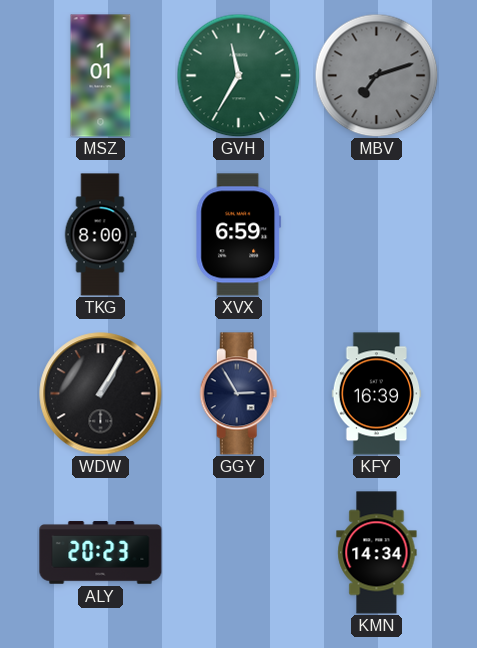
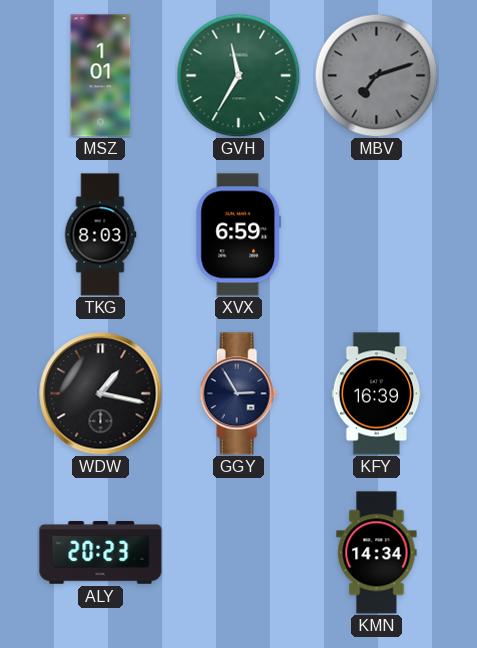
TKG: 8:00 -> 8:03
WDW: 1:05 -> 1:17
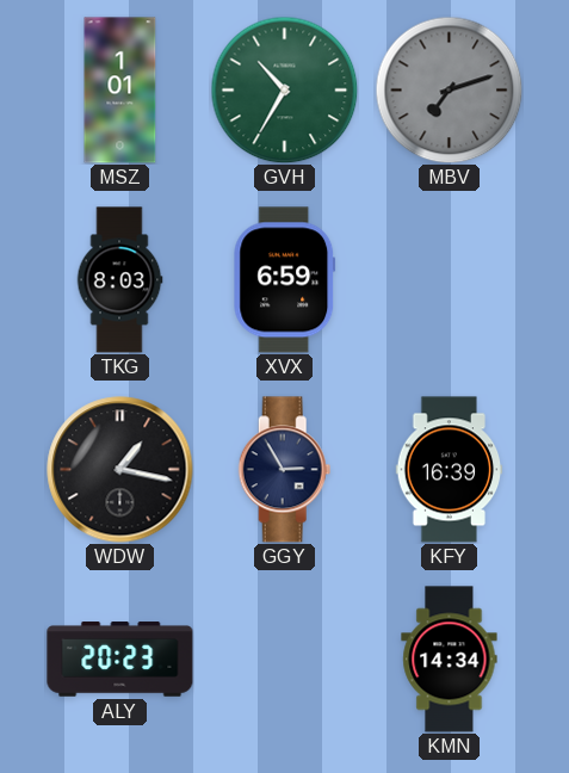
GVH: 11:35 -> 10:35
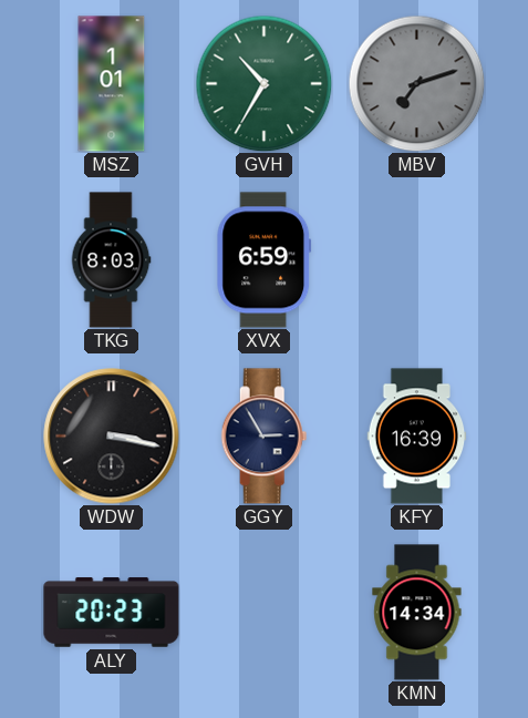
WDW: 1:17 -> 3:17
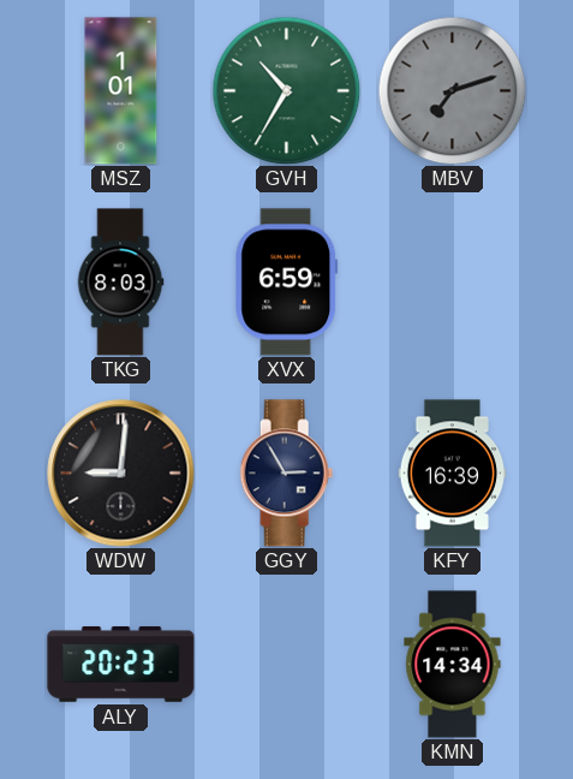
WDW: 3:17 -> 9:01
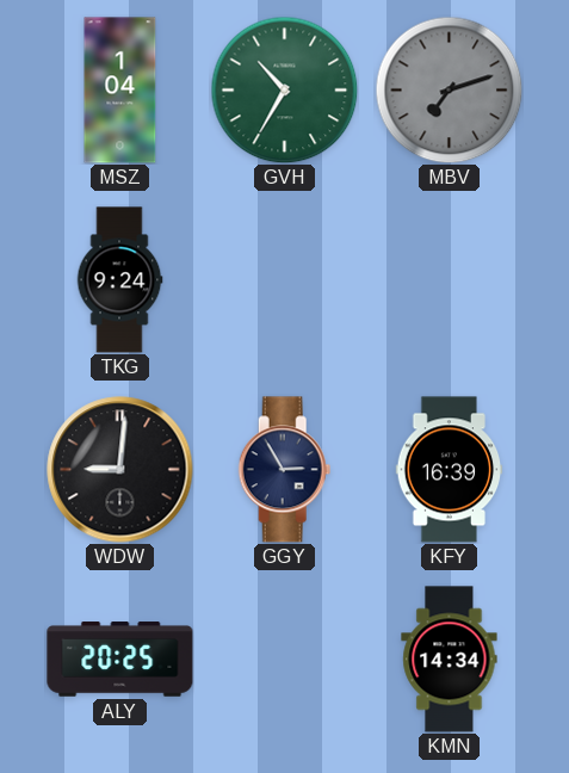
MSZ: 1:01 -> 1:04
TKG: 8:03 -> 9:24
XVX: 6:59 -> none
ALY: 20:23 -> 20:25
